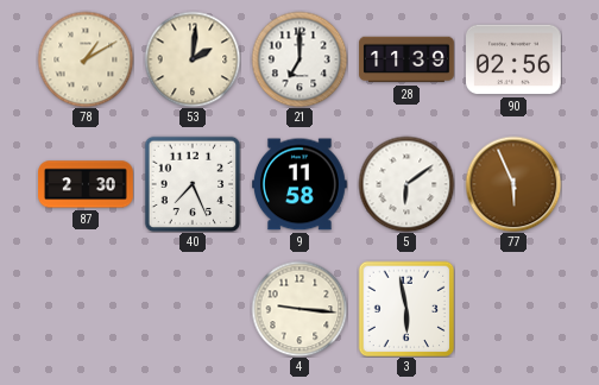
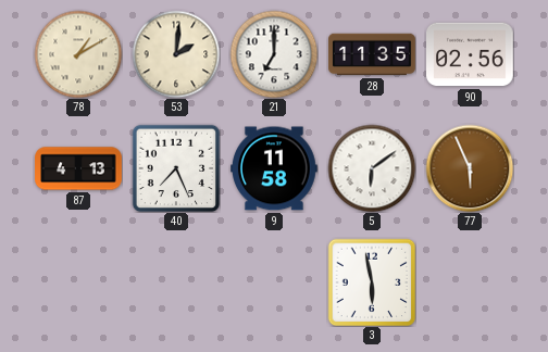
28: 11:39 -> 11:35
87: 2:30 -> 4:13
4: 9:16 -> none
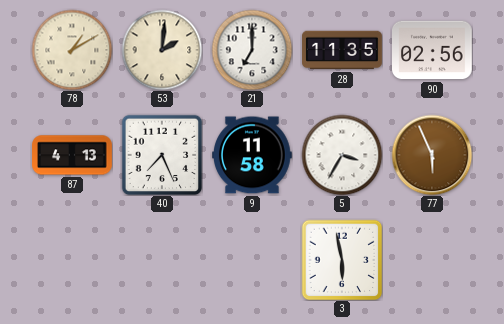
5: 6:09 -> 3:35
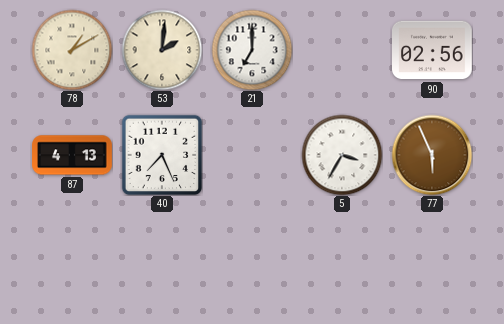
28: 11:35 -> none
9: 11:58 -> none
3: 5:58 -> none
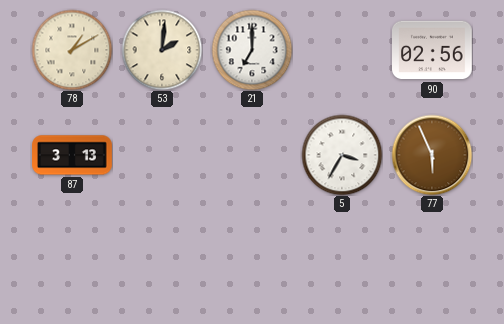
87: 4:13 -> 3:13
40: 7:26 -> none
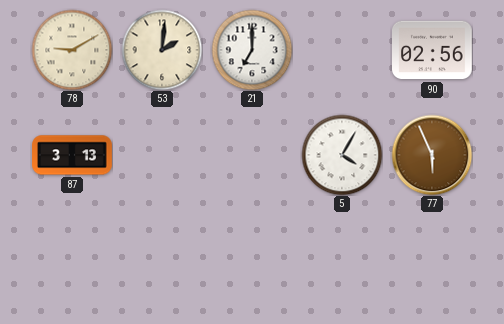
78: 1:10 -> 9:10
5: 3:35 -> 4:05
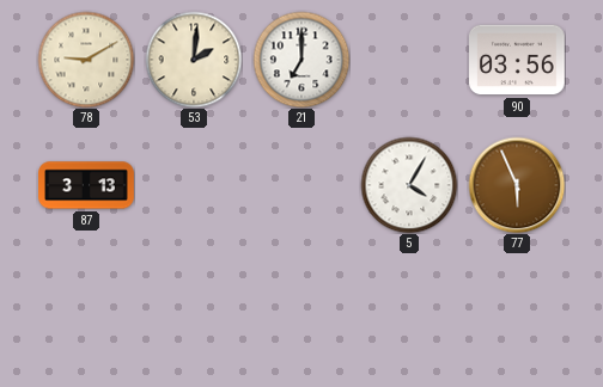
90: 02:56 -> 03:56
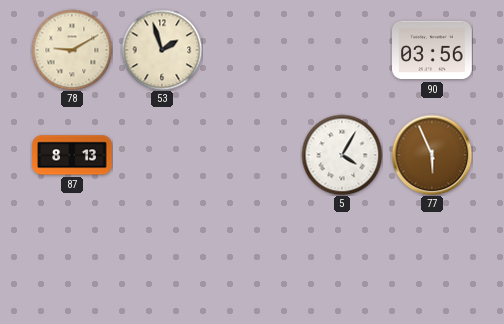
53: 2:01 -> 1:57
21: 7:00 -> none
87: 3:13 -> 8:13
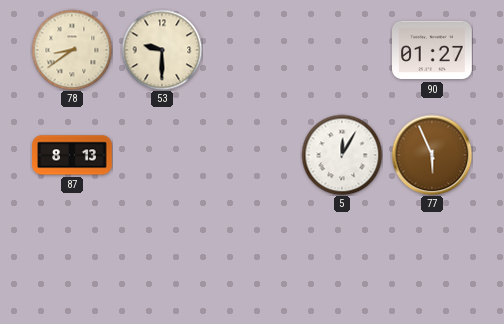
78: 9:10 -> 8:39
53: 1:57 -> 9:30
90: 03:56 -> 01:27
5: 4:05 -> 12:05
